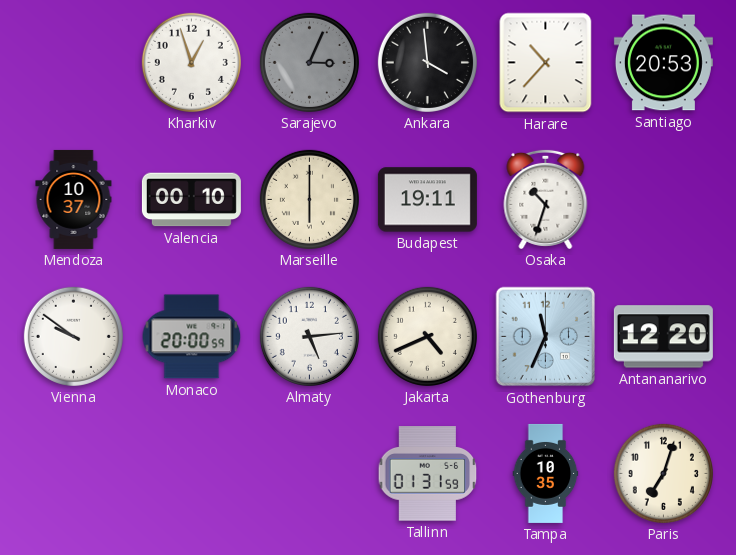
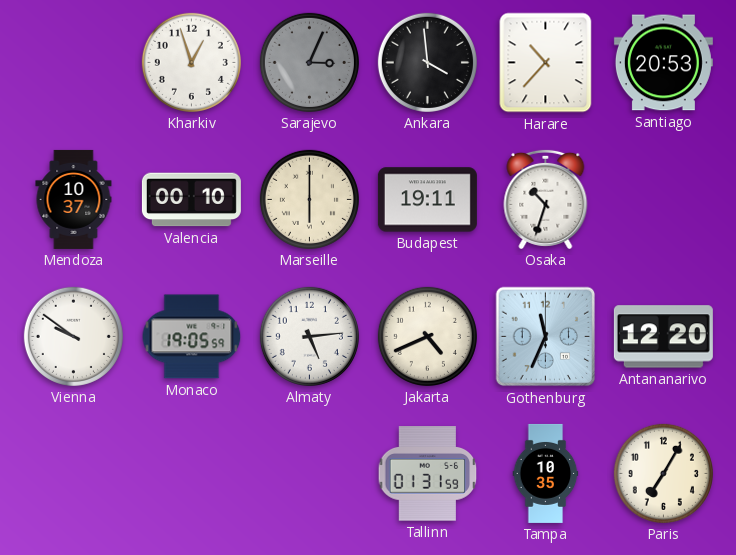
Monaco: 20:00 -> 19:05
Paris: 7:03 -> 7:05
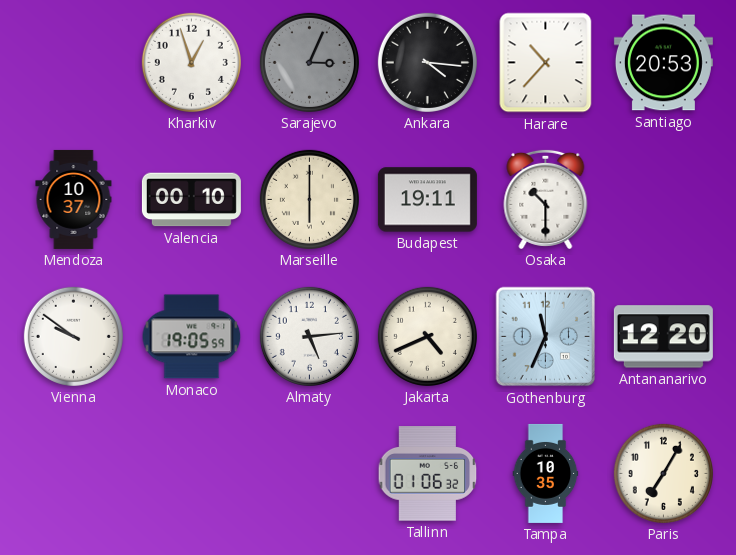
Ankara: 3:59 -> 4:16
Osaka: 10:33 -> 10:30
Tallinn: 01:31 -> 01:06
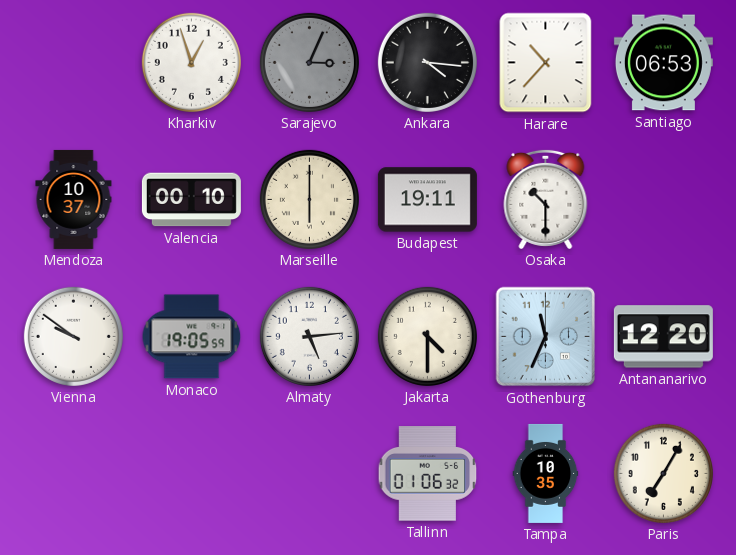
Santiago: 20:53 -> 06:53
Jakarta: 4:41 -> 4:30
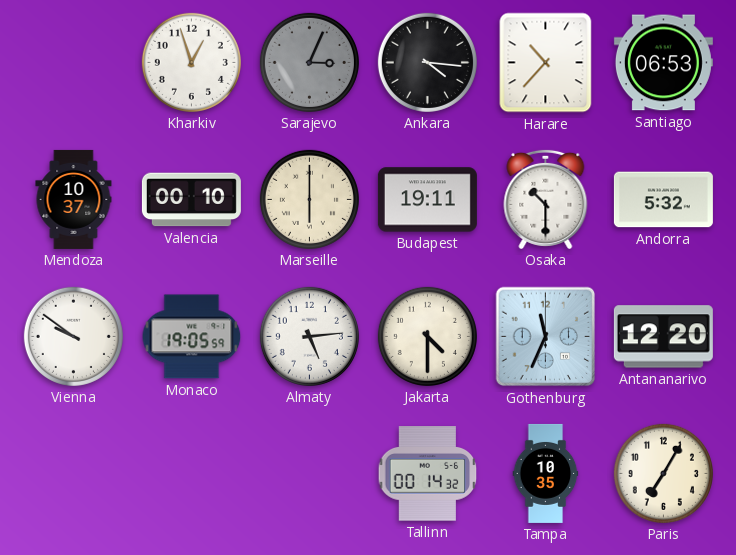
Andorra: none -> 5:32
Tallinn: 01:06 -> 00:14
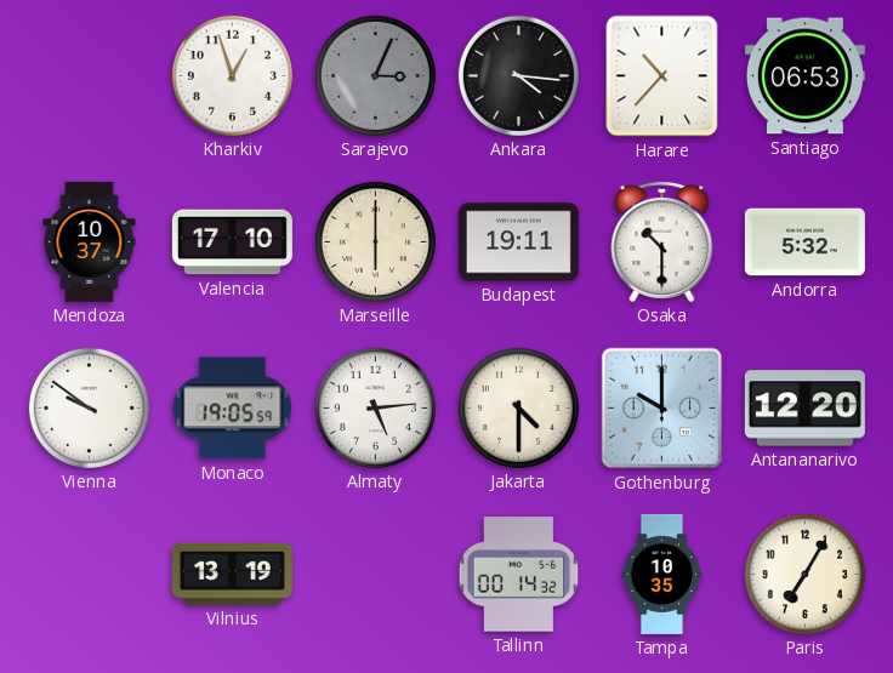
Valencia: 00:10 -> 17:10
Gothenburg: 11:34 -> 10:00
Vilnius: none -> 13:19
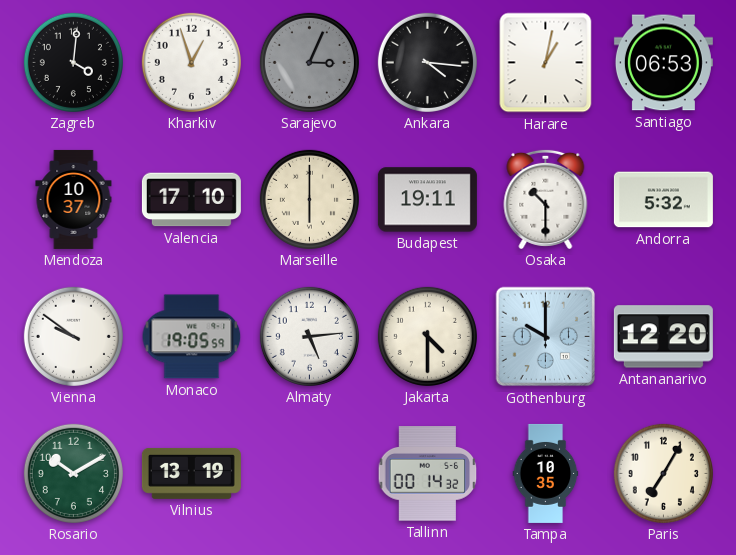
Zagreb: none -> 4:01
Harare: 10:37 -> 1:02
Rosario: none -> 10:10
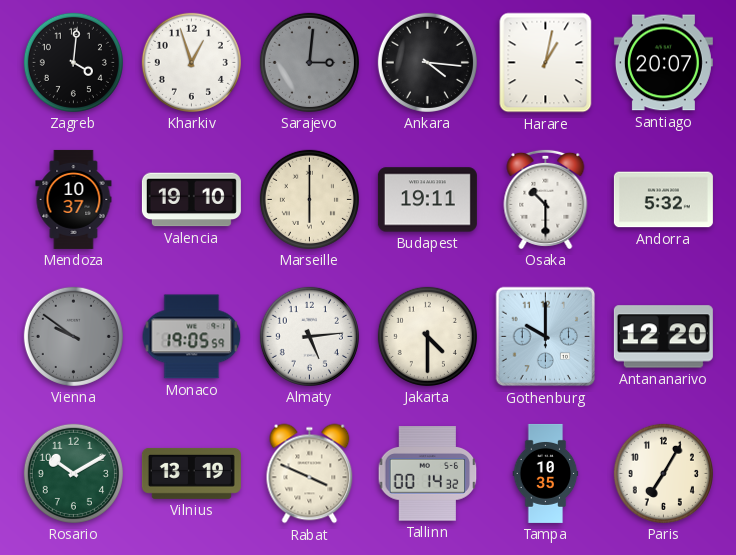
Sarajevo: 3:04 -> 3:01
Santiago: 06:53 -> 20:07
Valencia: 17:10 -> 19:10
Vienna dial: white -> grey
Rabat: none -> 3:49
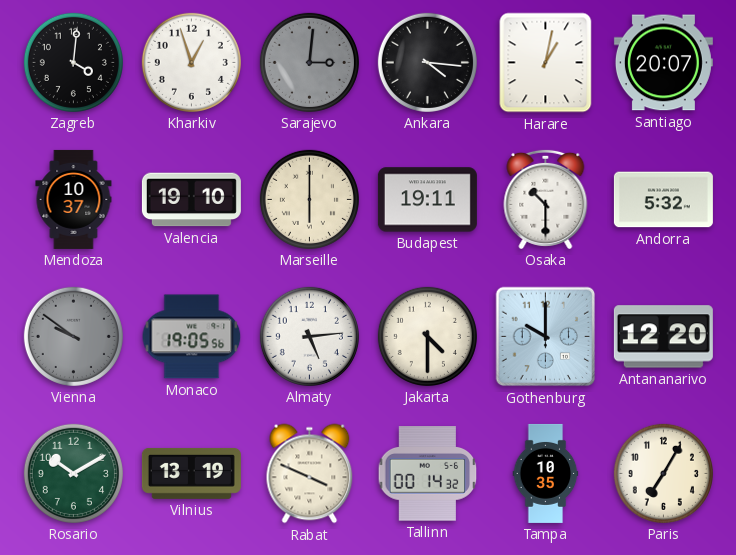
Monaco: 19:05:59 -> 19:05:56
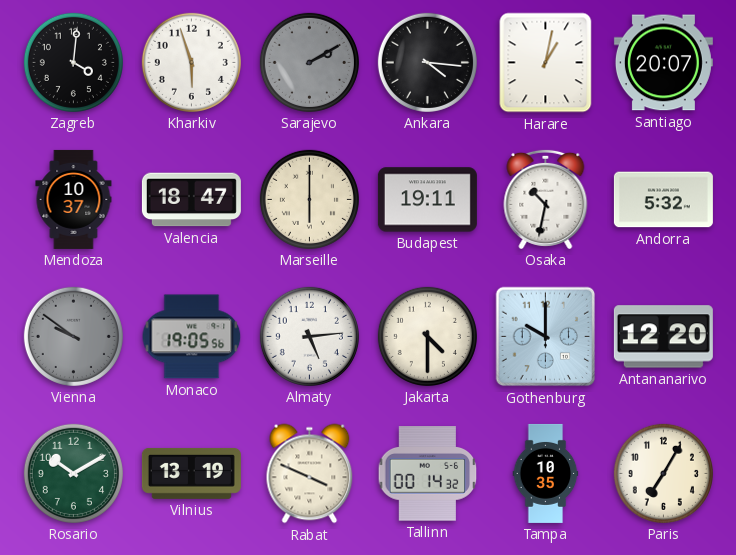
Kharkiv: 12:57 -> 5:57
Sarajevo: 3:01 -> 2:10
Valencia: 19:10 -> 18:47
Osaka: 10:30 -> 10:32
